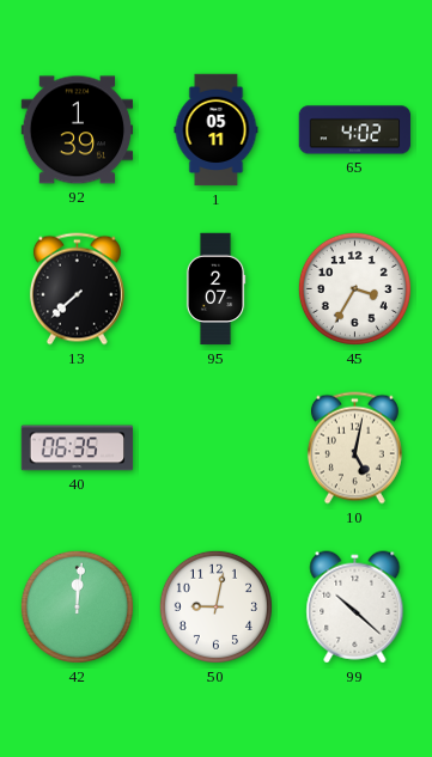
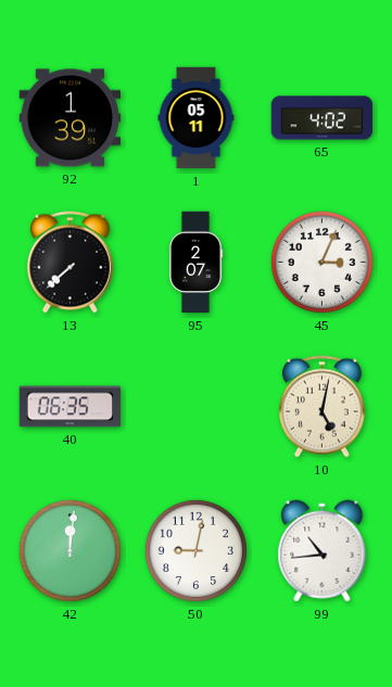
45: 3:35 -> 3:04
99: 10:22 -> 10:44
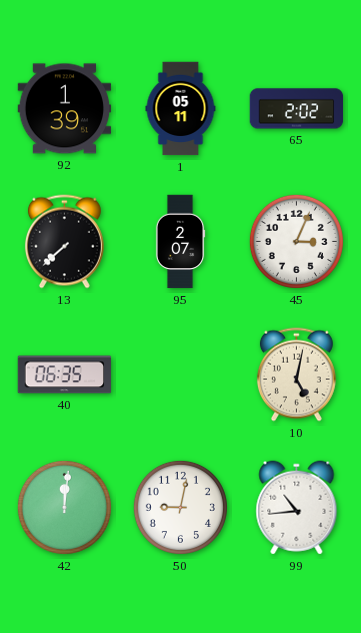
65: 4:02 -> 2:02
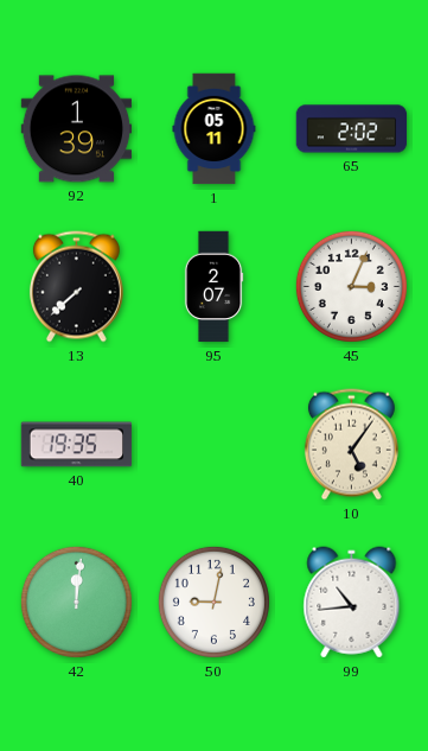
40: 06:35 -> 19:35
10: 5:02 -> 5:06
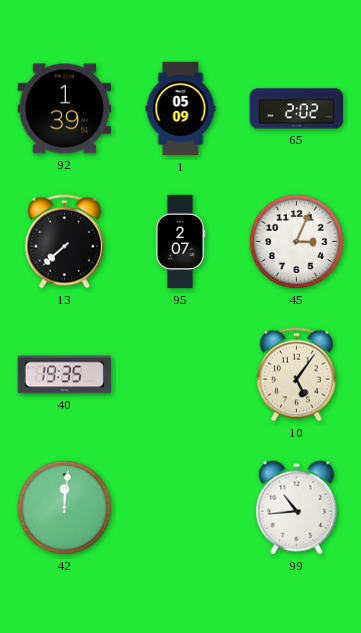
1: 05:11 -> 05:09
50: 9:02 -> none
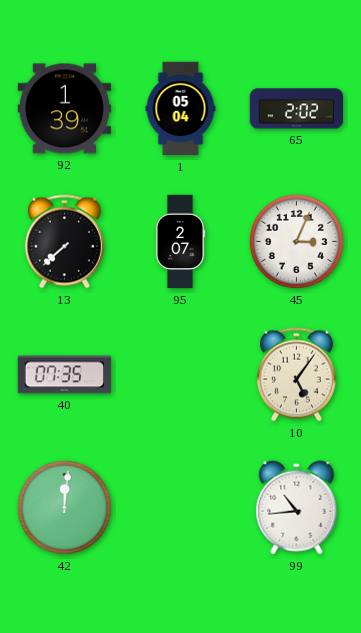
1: 05:09 -> 05:04
40: 19:35 -> 07:35
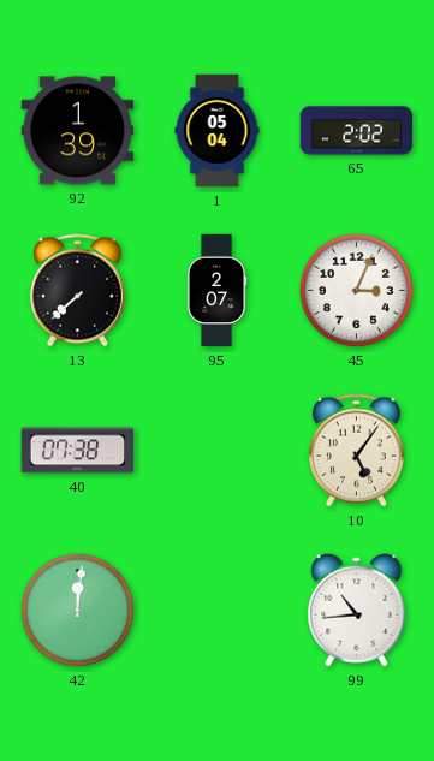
40: 07:35 -> 07:38
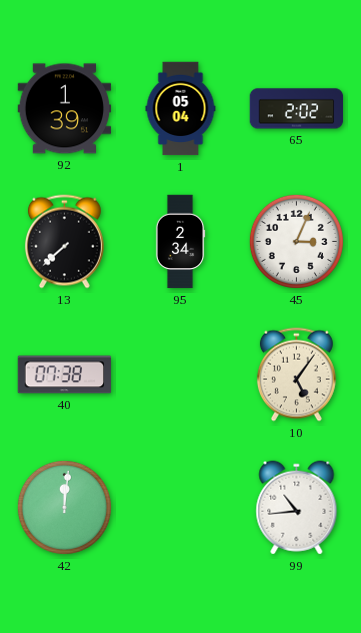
95: 2:07 -> 2:34
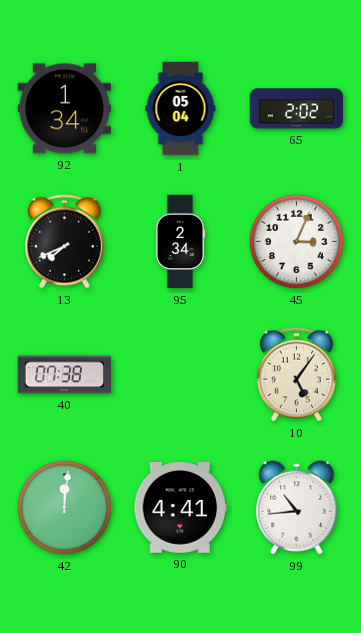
92: 1:39 -> 1:34
13: 7:38 -> 7:41
90: none -> 4:41
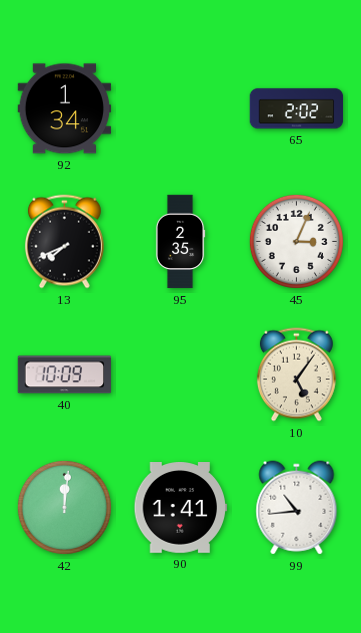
1: 05:04 -> none
95: 2:34 -> 2:35
40: 07:38 -> 10:09
90: 4:41 -> 1:41
